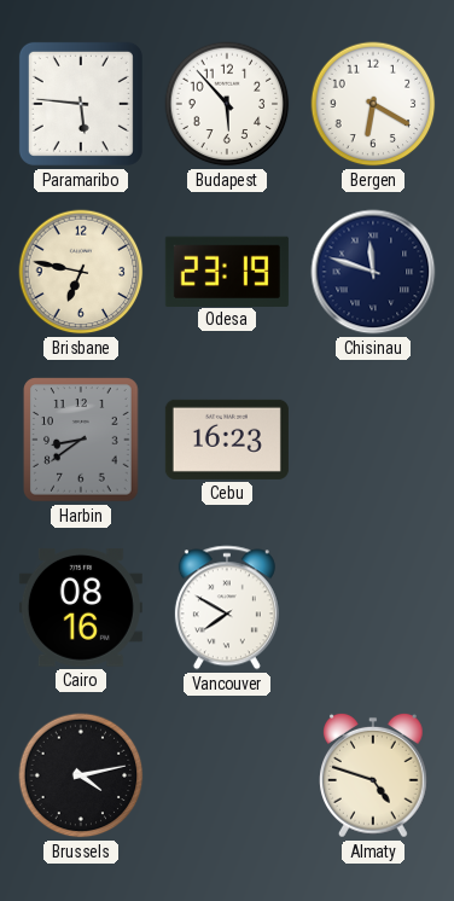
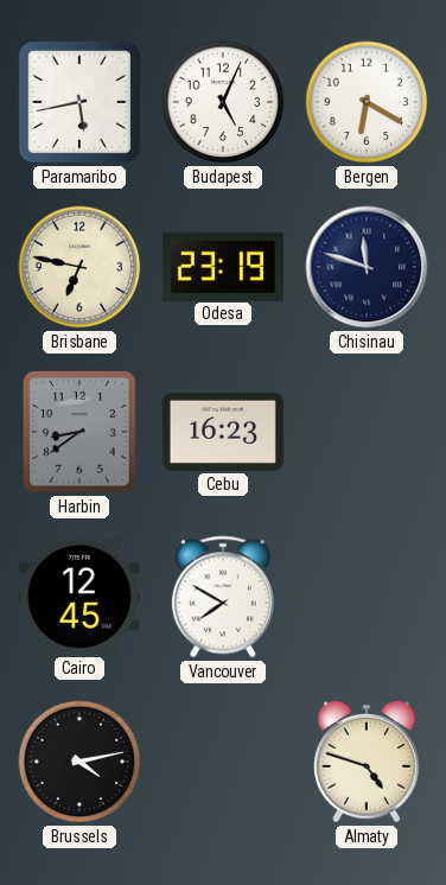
Paramaribo: 5:46 -> 5:43
Budapest: 5:53 -> 5:04
Cairo: 08:16 -> 12:45
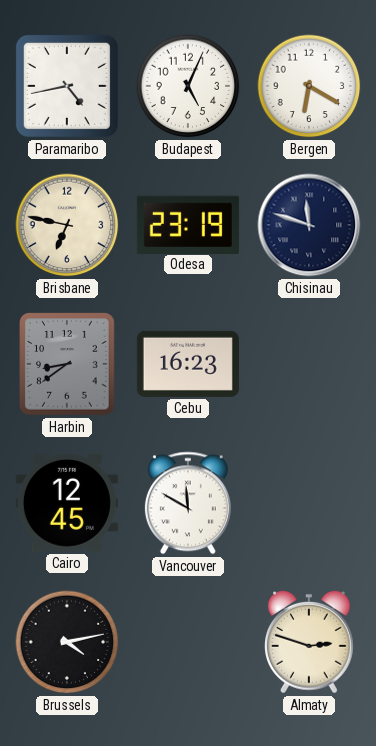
Paramaribo: 5:43 -> 4:43
Vancouver: 7:50 -> 11:50
Almaty: 4:48 -> 2:48
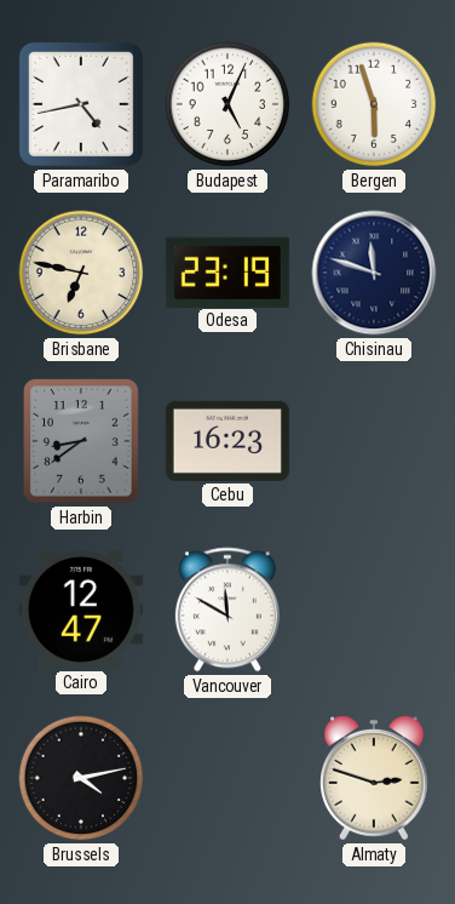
Bergen: 6:20 -> 5:57
Cairo: 12:45 -> 12:47
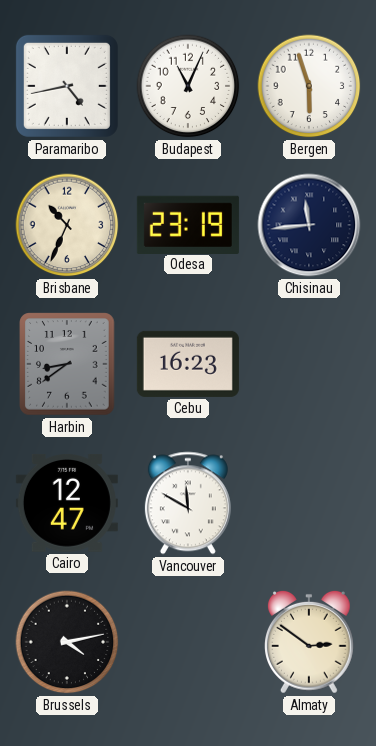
Budapest: 5:04 -> 11:04
Brisbane: 6:47 -> 10:34
Chisinau: 11:48 -> 11:44
Almaty: 2:48 -> 2:51
